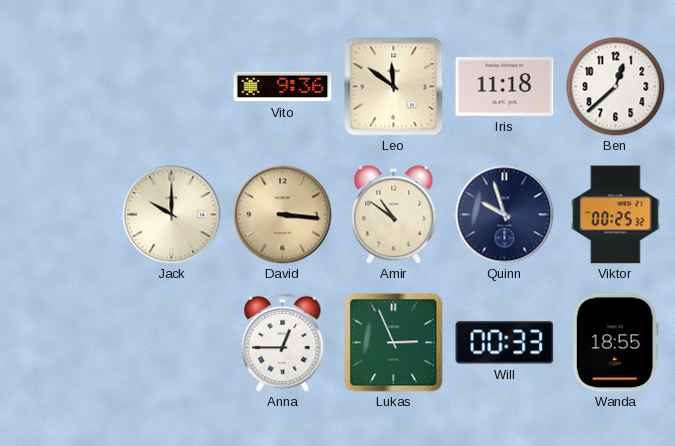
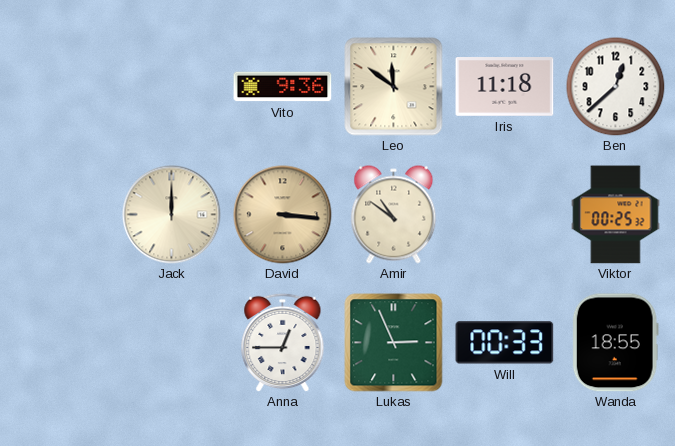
Jack: 10:00 -> 12:00
Quinn: 9:57 -> none
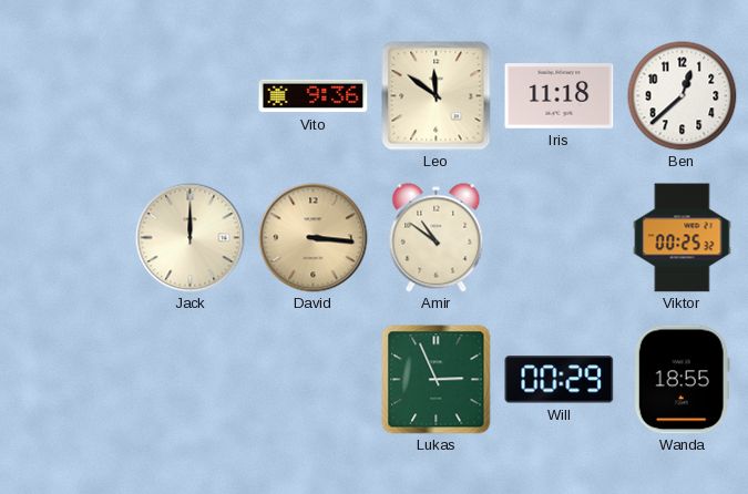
Anna: 12:45 -> none
Will: 00:33 -> 00:29
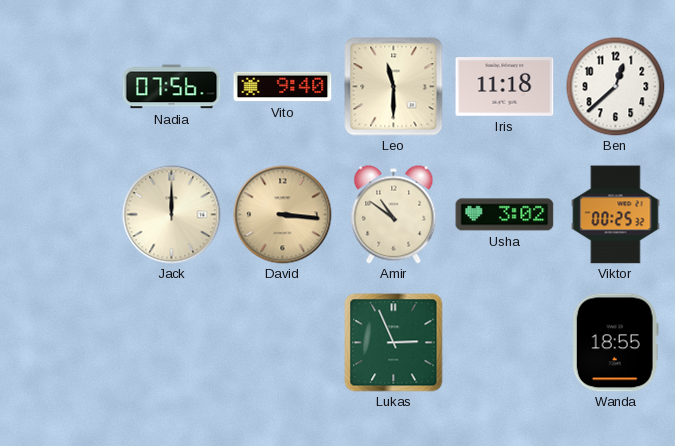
Nadia: none -> 07:56
Vito: 9:36 -> 9:40
Leo: 11:51 -> 11:30
Usha: none -> 3:02
Will: 00:29 -> none
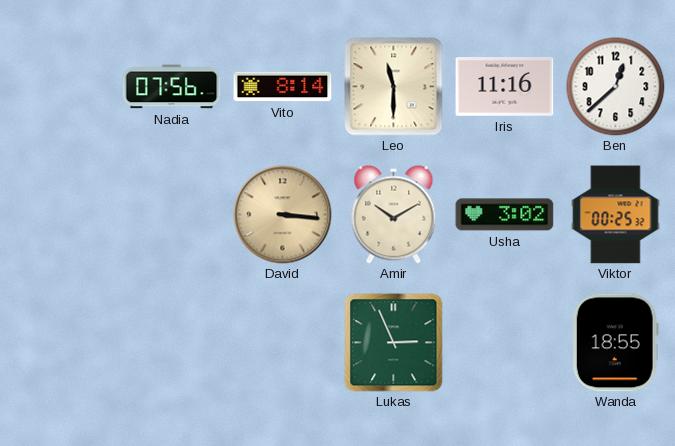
Vito: 9:40 -> 8:14
Iris: 11:18 -> 11:16
Jack: 12:00 -> none
Amir: 10:51 -> 10:10
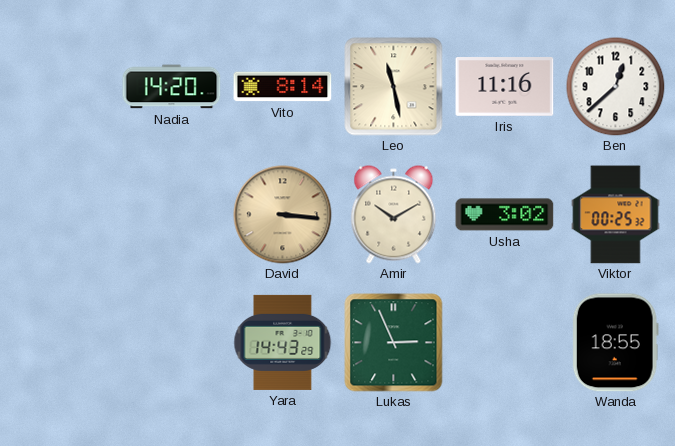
Nadia: 07:56 -> 14:20
Leo: 11:30 -> 11:28
Yara: none -> 14:43
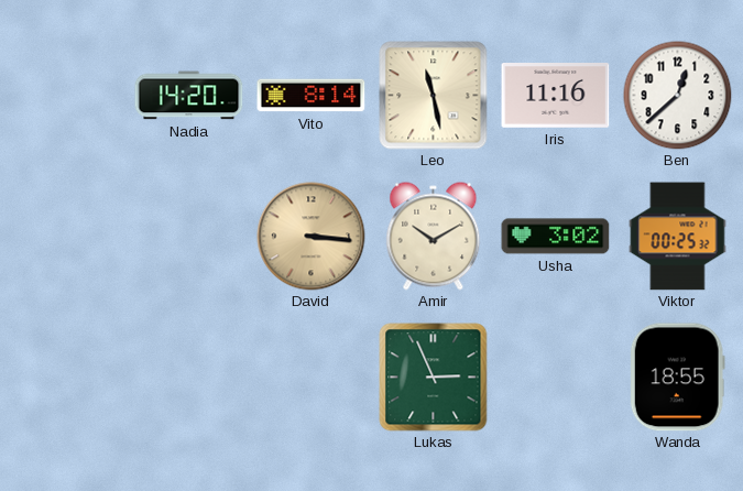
Yara: 14:43 -> none
